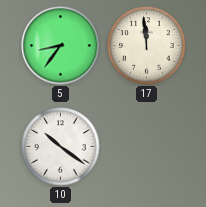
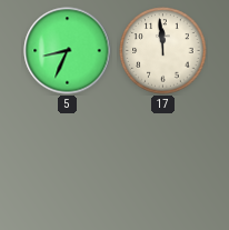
5: 8:36 -> 8:34
10: 10:21 -> none
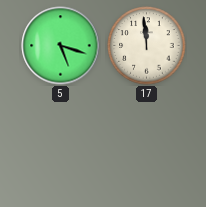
5: 8:34 -> 5:18
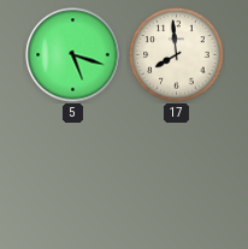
17: 11:59 -> 7:59
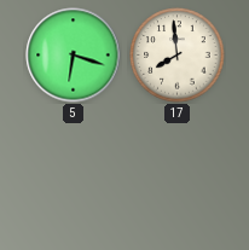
5: 5:18 -> 6:18
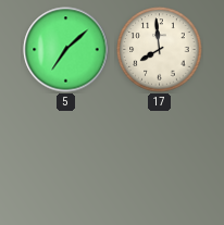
5: 6:18 -> 7:08
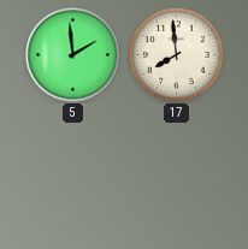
5: 7:08 -> 1:59
